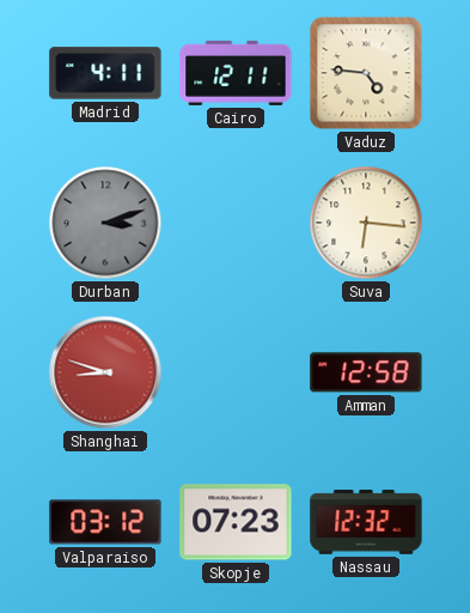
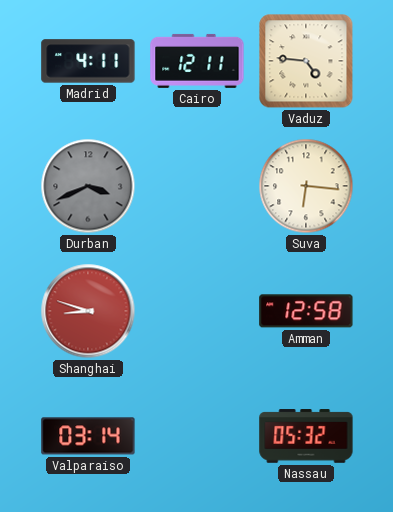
Durban: 3:12 -> 3:41
Valparaiso: 03:12 -> 03:14
Skopje: 07:23 -> none
Nassau: 12:32 -> 05:32
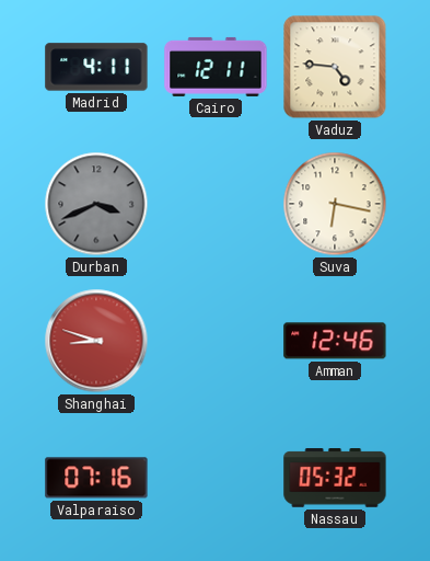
Suva: 6:16 -> 6:17
Amman: 12:58 -> 12:46
Valparaiso: 03:14 -> 07:16
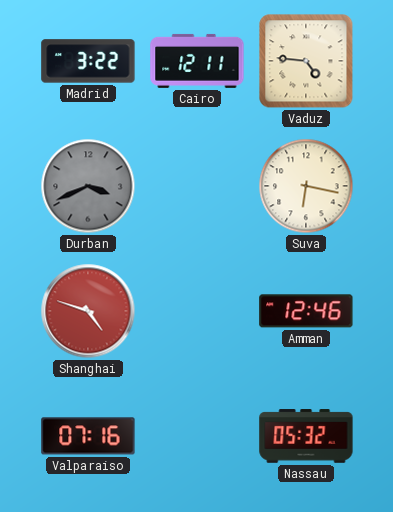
Madrid: 4:11 -> 3:22
Shanghai: 8:48 -> 4:48
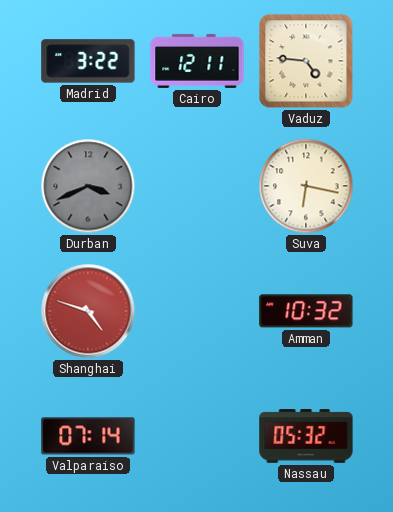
Amman: 12:46 -> 10:32
Valparaiso: 07:16 -> 07:14
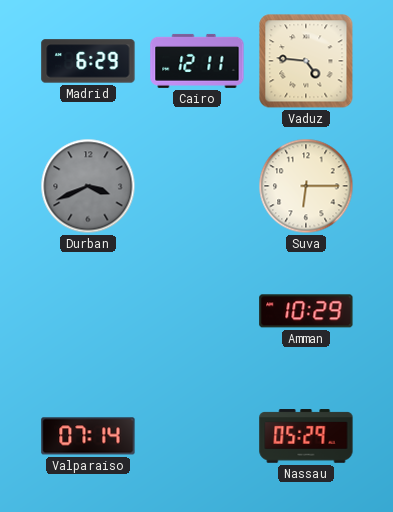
Madrid: 3:22 -> 6:29
Suva: 6:17 -> 6:15
Shanghai: 4:48 -> none
Amman: 10:32 -> 10:29
Nassau: 05:32 -> 05:29
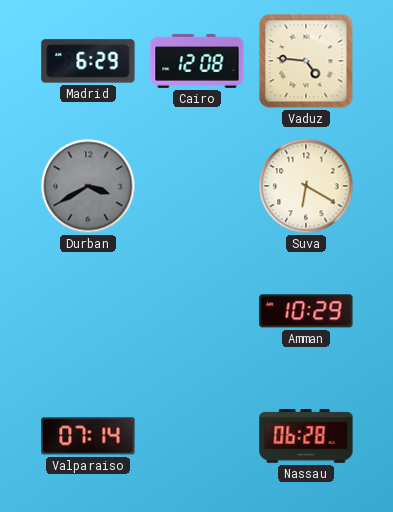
Cairo: 12:11 -> 12:08
Durban: 3:41 -> 3:40
Suva: 6:15 -> 6:20
Nassau: 05:29 -> 06:28
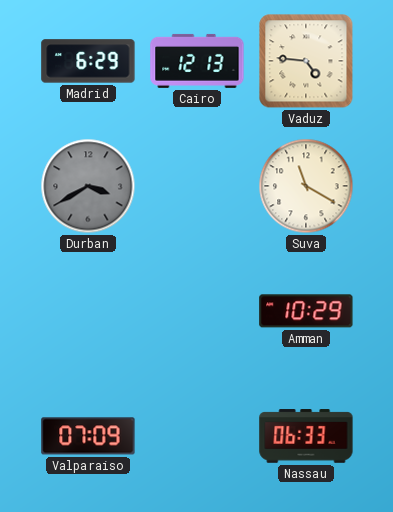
Cairo: 12:08 -> 12:13
Suva: 6:20 -> 11:20
Valparaiso: 07:14 -> 07:09
Nassau: 06:28 -> 06:33
